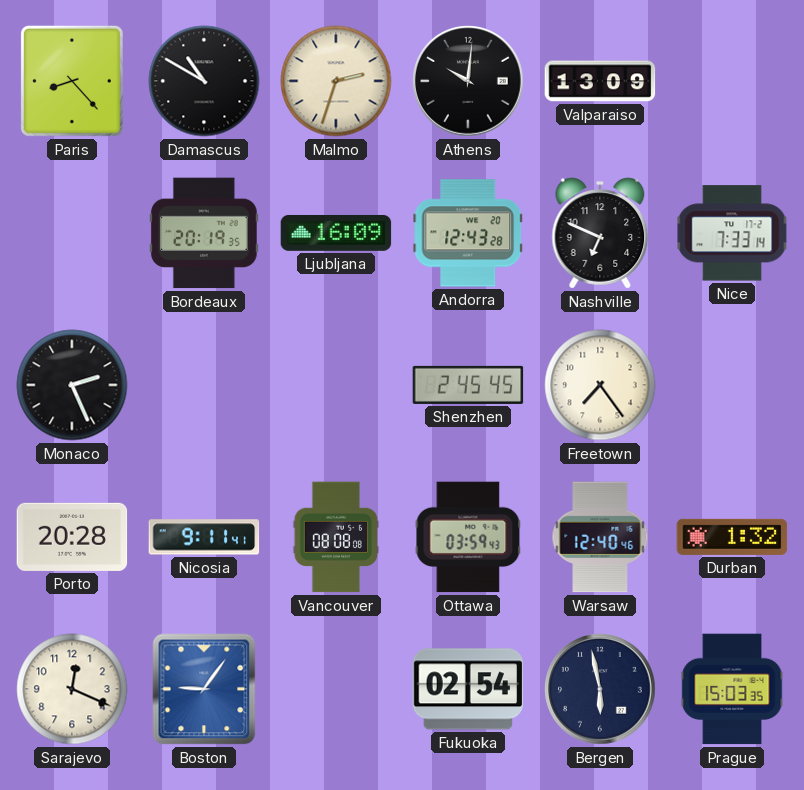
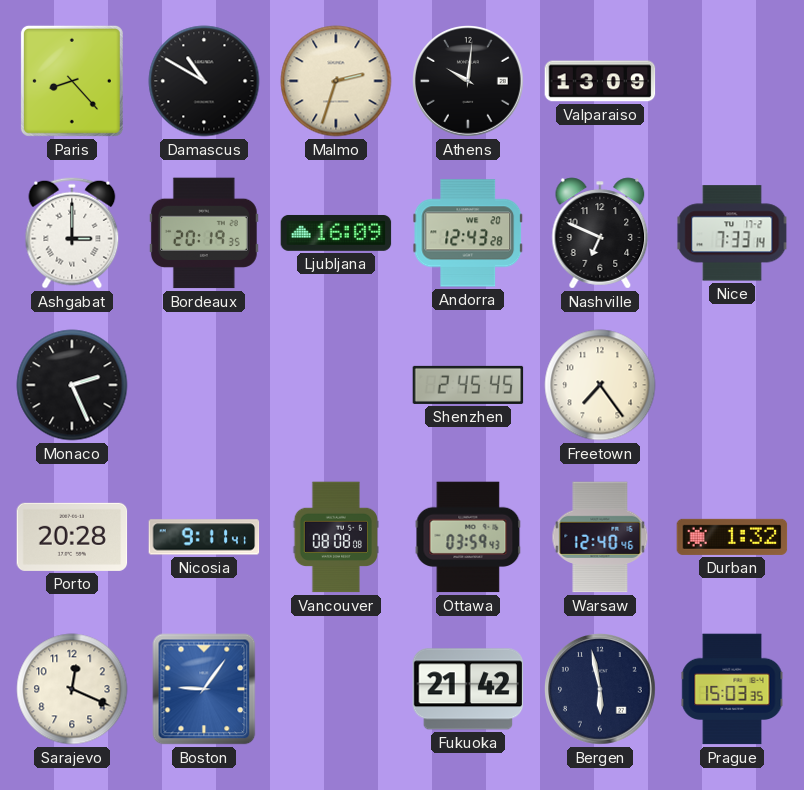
Ashgabat: none -> 3:00
Fukuoka: 02:54 -> 21:42
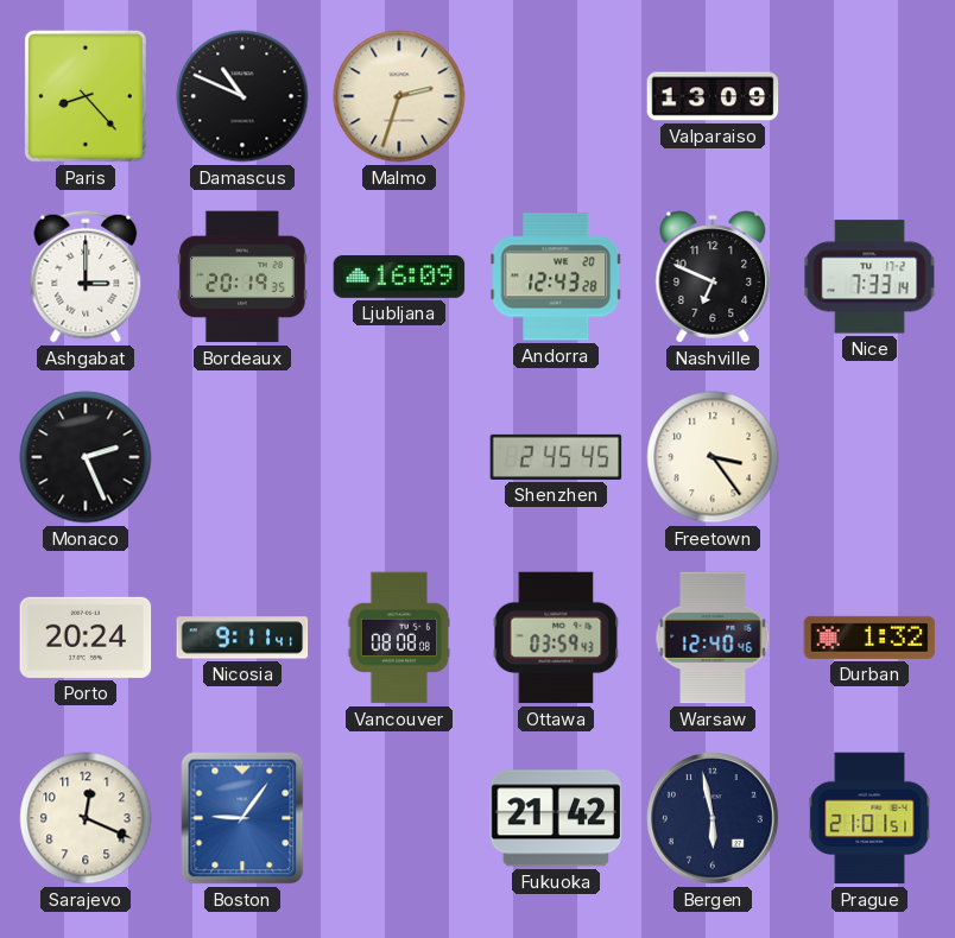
Damascus: 10:50 -> 10:49
Athens: 10:01 -> none
Freetown: 7:24 -> 3:24
Porto: 20:28 -> 20:24
Prague: 15:03 -> 21:01
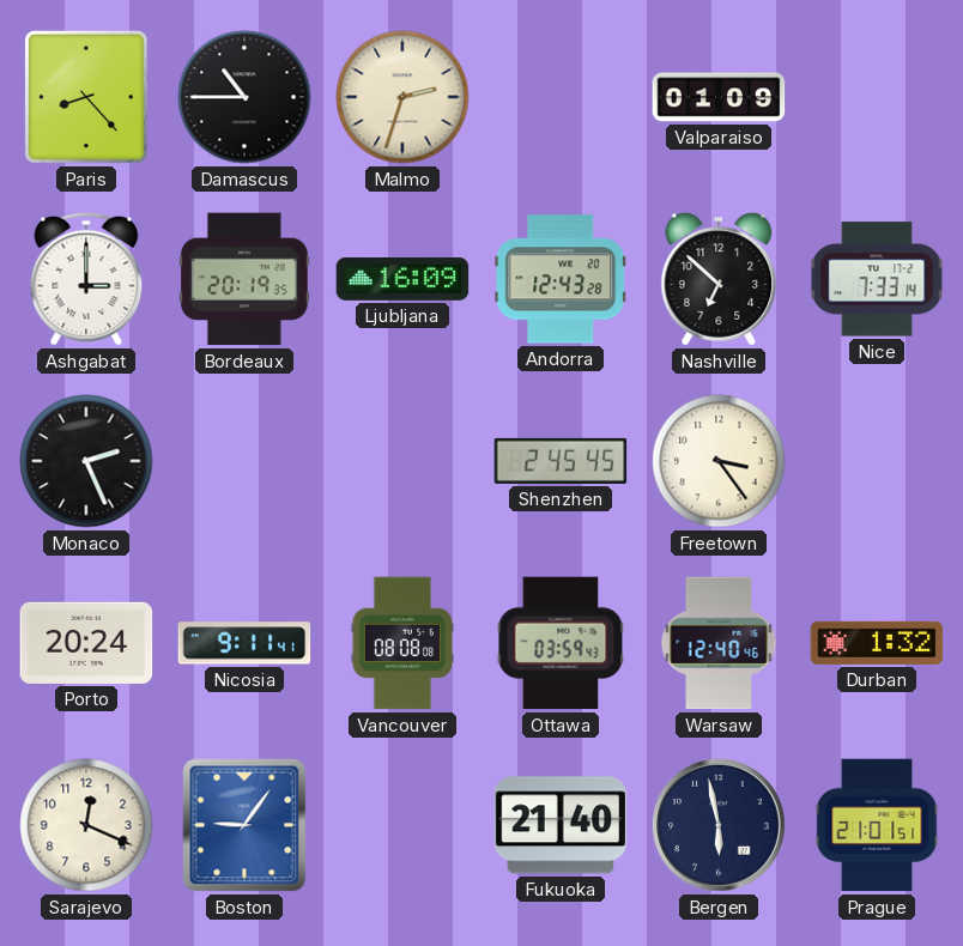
Damascus: 10:49 -> 10:45
Valparaiso: 13:09 -> 01:09
Nashville: 6:49 -> 6:52
Fukuoka: 21:42 -> 21:40
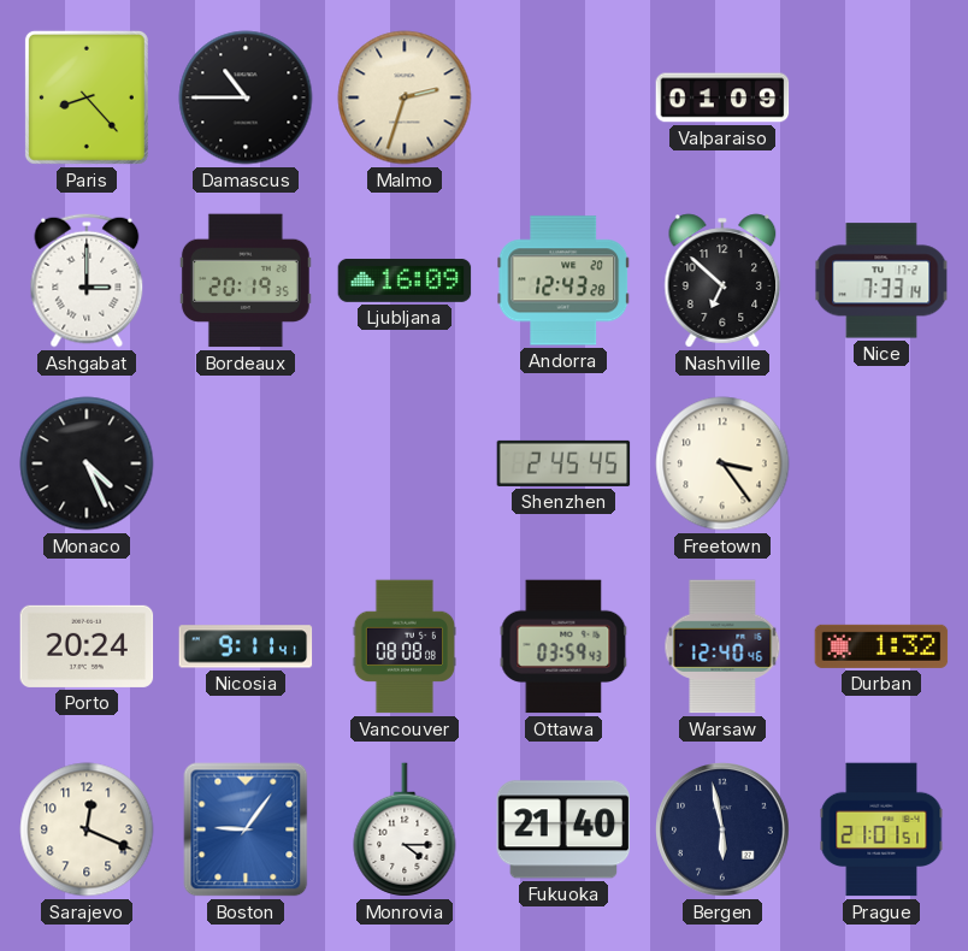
Monaco: 2:26 -> 4:26
Monrovia: none -> 4:15
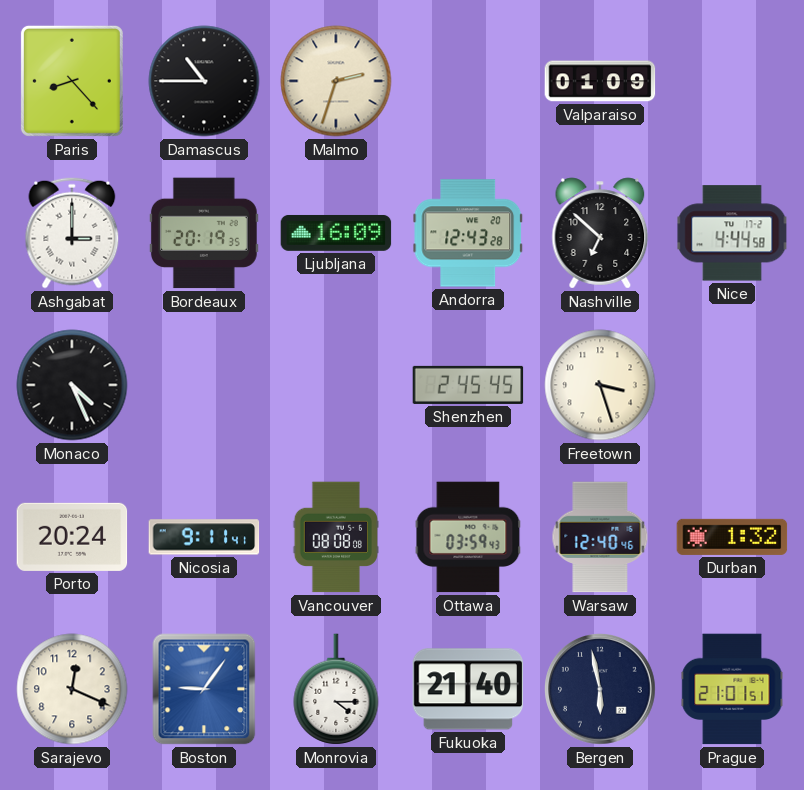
Nice: 7:33 -> 4:44
Freetown: 3:24 -> 3:27
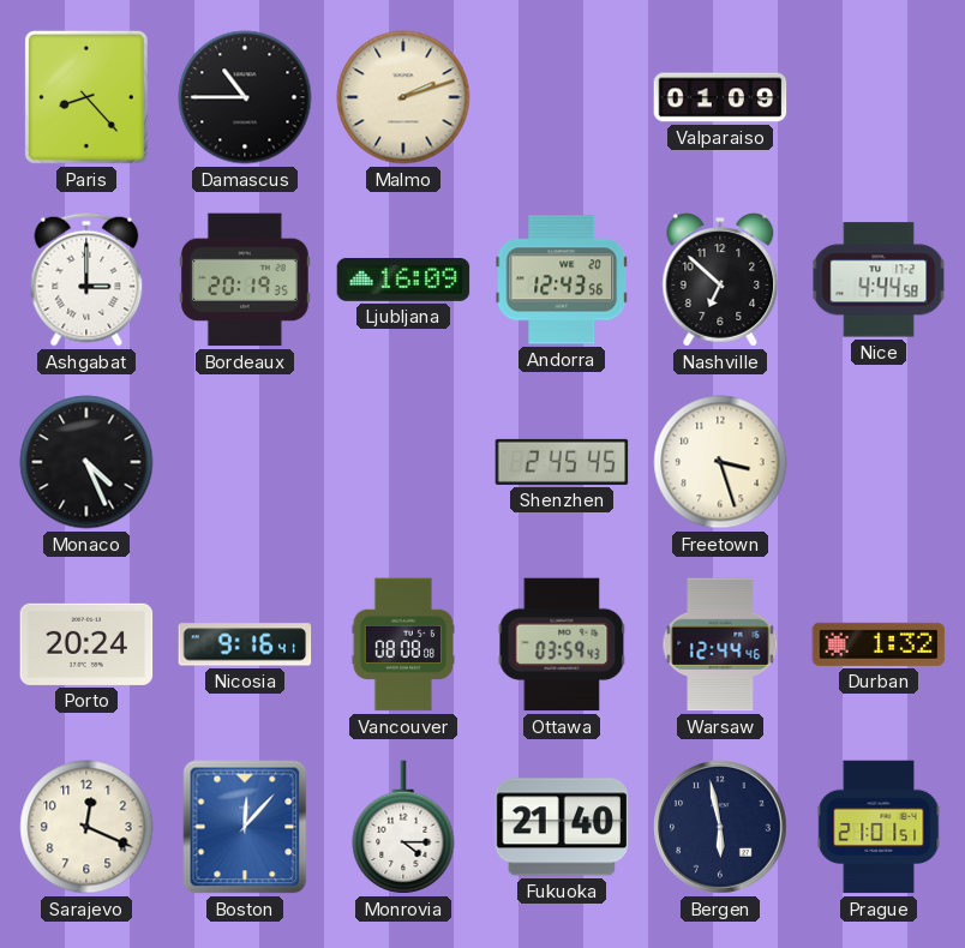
Malmo: 2:33 -> 2:12
Andorra: 12:43:28 -> 12:43:56
Nicosia: 9:11 -> 9:16
Warsaw: 12:40 -> 12:44
Boston: 9:06 -> 12:07
